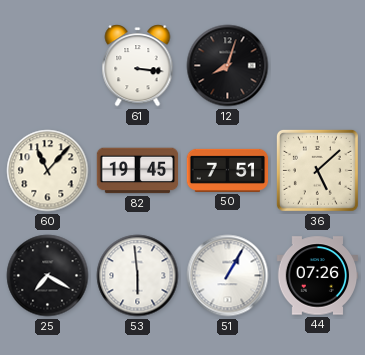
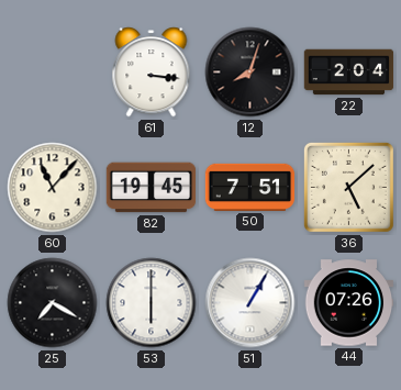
22: none -> 2:04
53: 5:59 -> 6:00
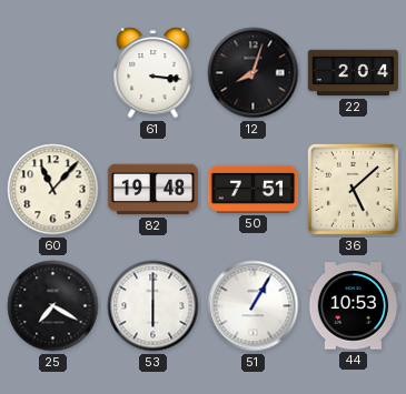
82: 19:45 -> 19:48
44: 07:26 -> 10:53
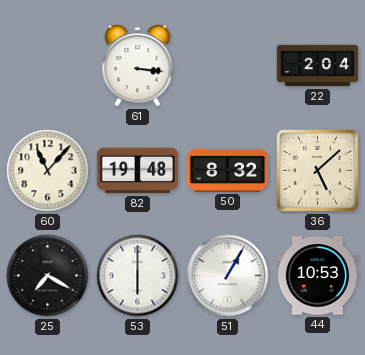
12: 8:03 -> none
50: 7:51 -> 8:32
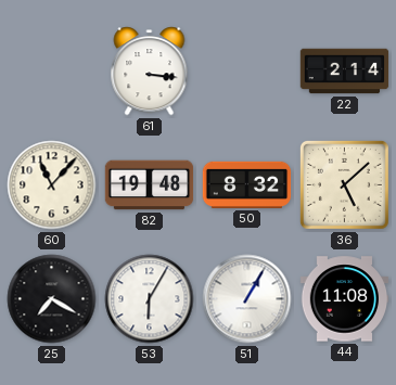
22: 2:04 -> 2:14
53: 6:00 -> 6:05
44: 10:53 -> 11:08
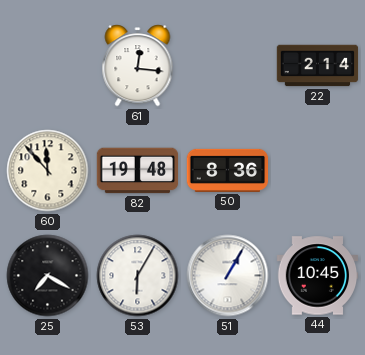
61: 3:16 -> 12:16
60: 11:07 -> 11:53
50: 8:32 -> 8:36
36: 5:08 -> none
44: 11:08 -> 10:45
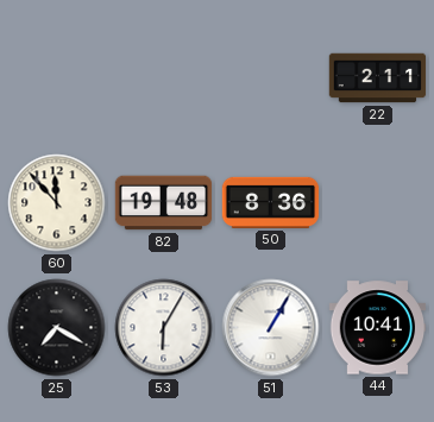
61: 12:16 -> none
22: 2:14 -> 2:11
44: 10:45 -> 10:41
